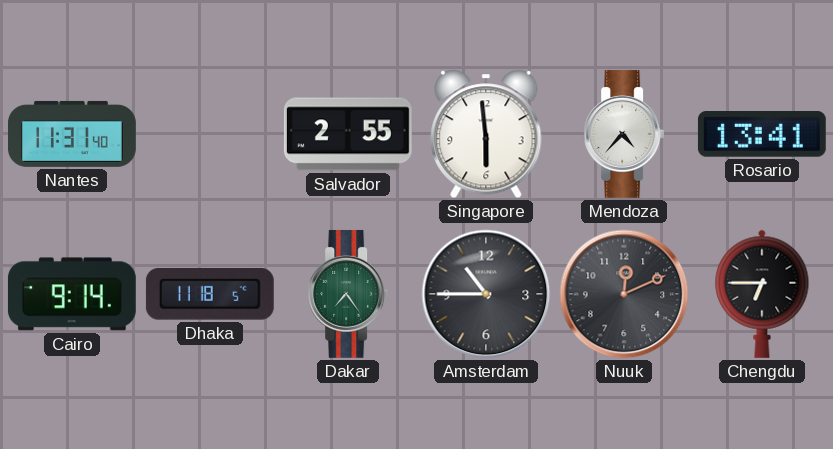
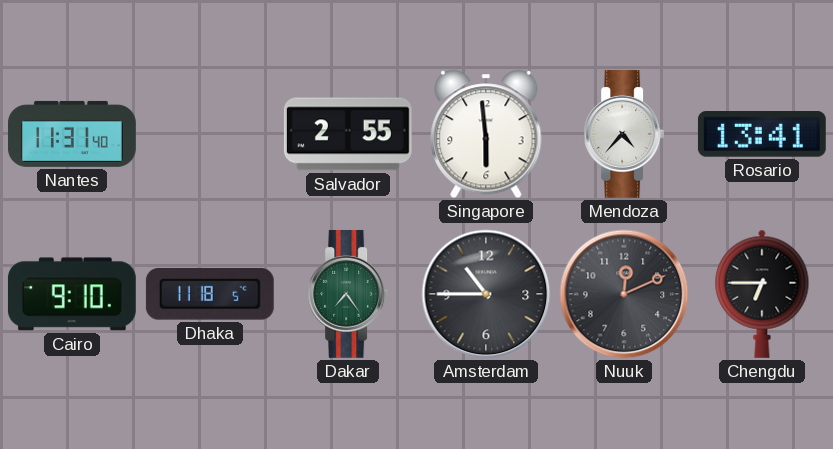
Cairo: 9:14 -> 9:10
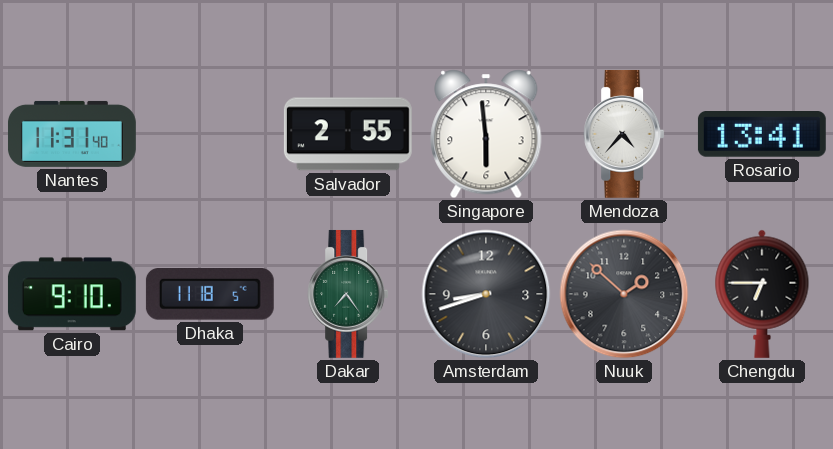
Amsterdam: 10:45 -> 8:42
Nuuk: 12:11 -> 1:52
